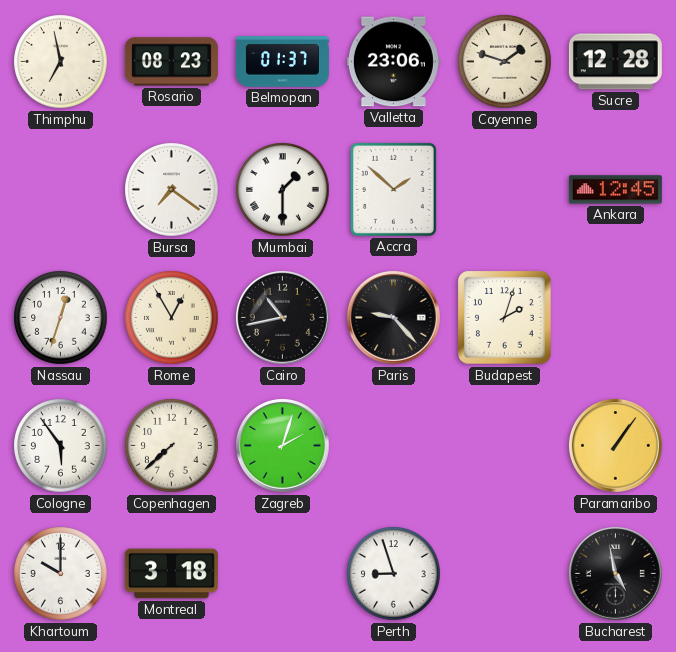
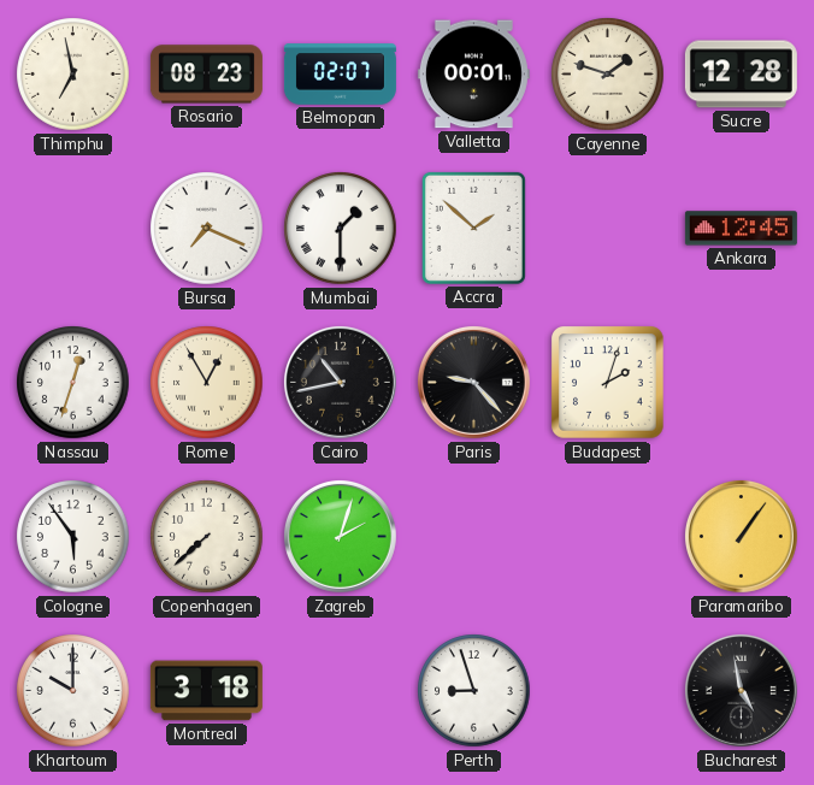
Belmopan: 01:37 -> 02:07
Valletta: 23:06 -> 00:01
Bursa: 7:21 -> 7:19
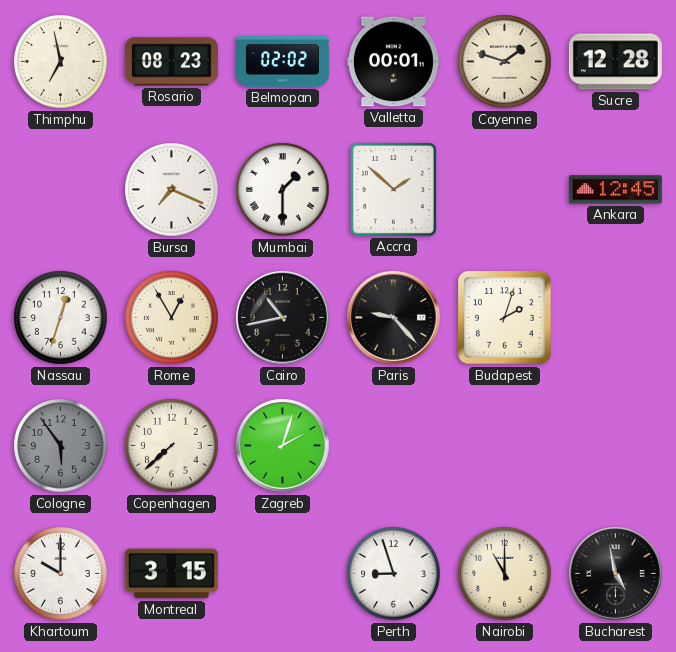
Belmopan: 02:07 -> 02:02
Cologne dial: white -> grey
Paramaribo: 1:06 -> none
Montreal: 3:18 -> 3:15
Nairobi: none -> 11:00
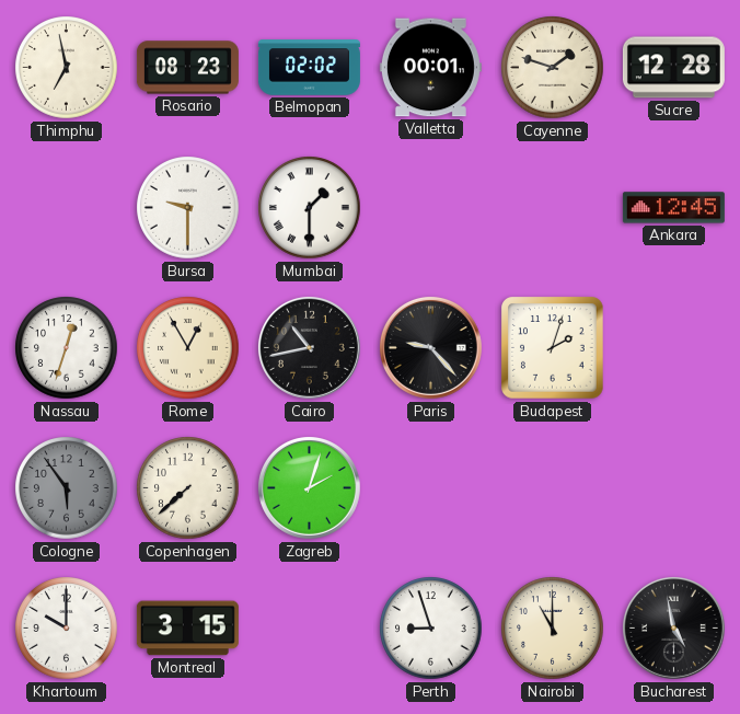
Bursa: 7:19 -> 9:30
Accra: 1:52 -> none
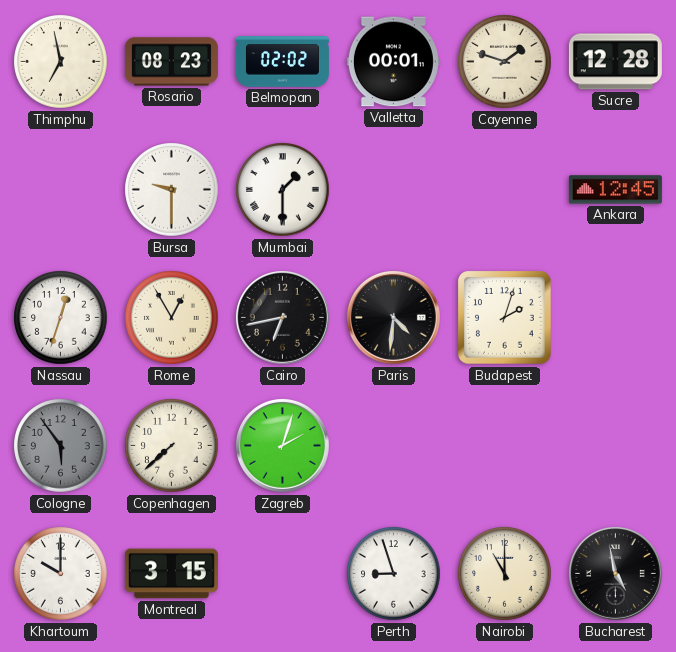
Cairo: 10:43 -> 6:43
Paris: 9:23 -> 4:31
